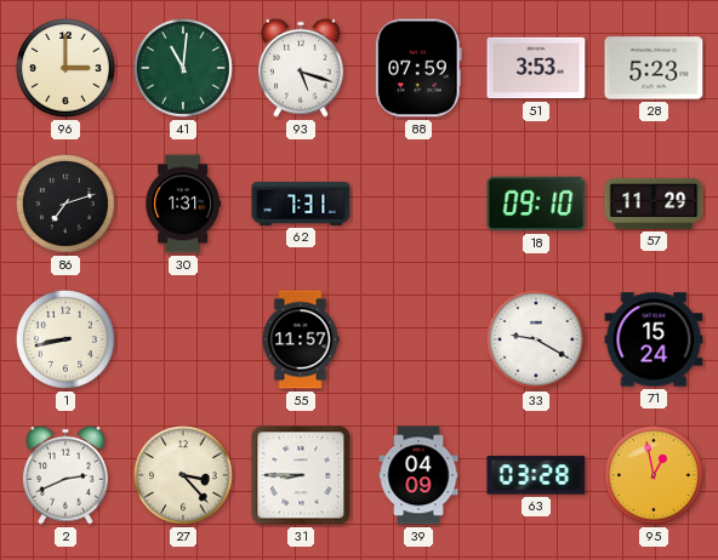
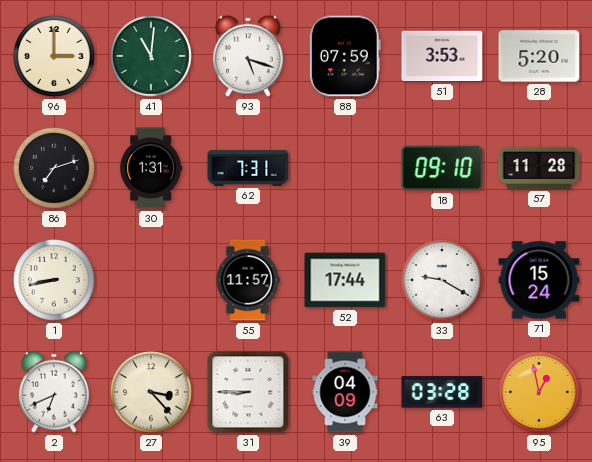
28: 5:23 -> 5:20
57: 11:29 -> 11:28
52: none -> 17:44
2: 2:41 -> 6:41
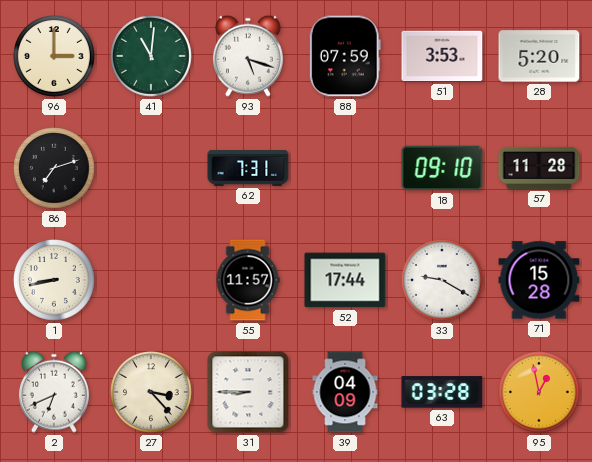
30: 1:31 -> none
71: 15:24 -> 15:28
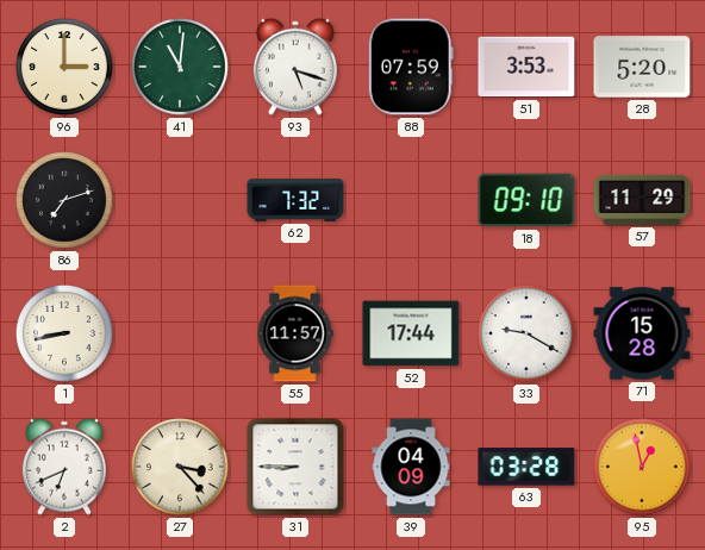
62: 7:31 -> 7:32
57: 11:28 -> 11:29
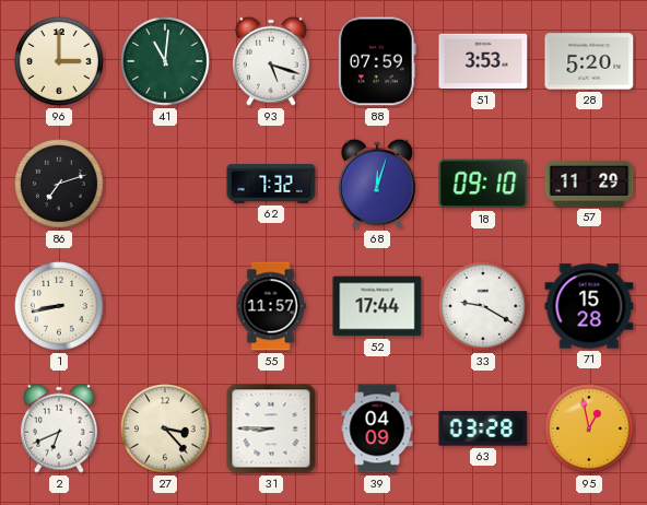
68: none -> 12:03
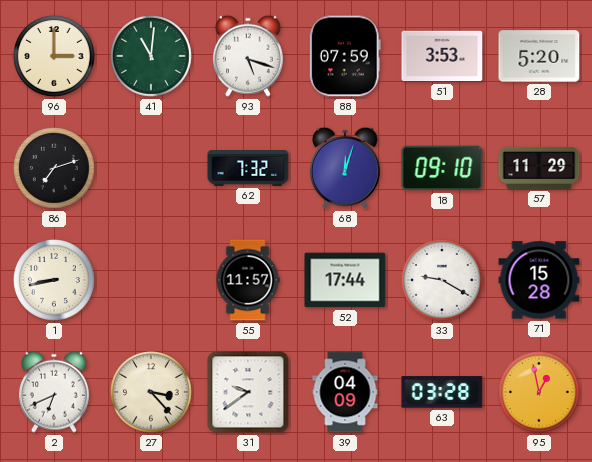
31: 8:45 -> 9:39
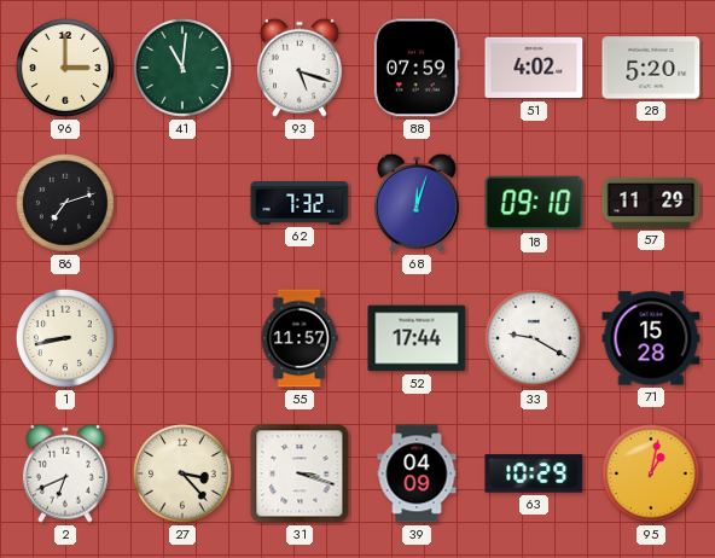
51: 3:53 -> 4:02
31: 9:39 -> 3:18
63: 03:28 -> 10:29
95: 12:58 -> 1:02
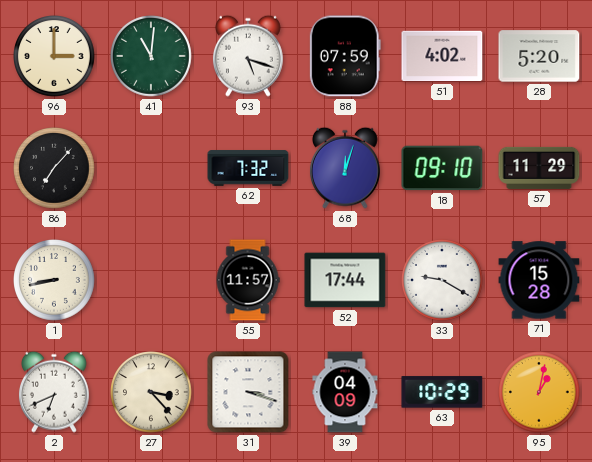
86: 7:12 -> 7:07
